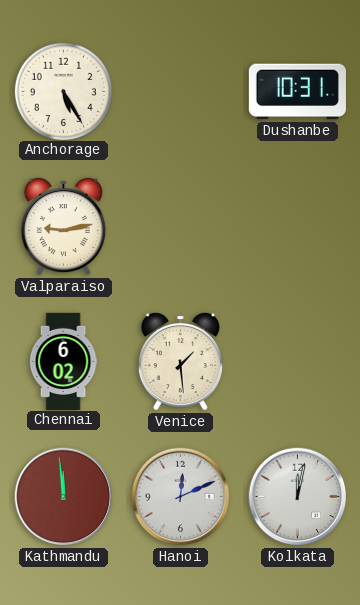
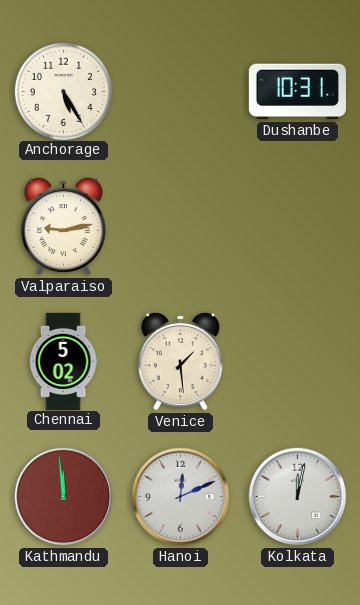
Chennai: 6:02 -> 5:02
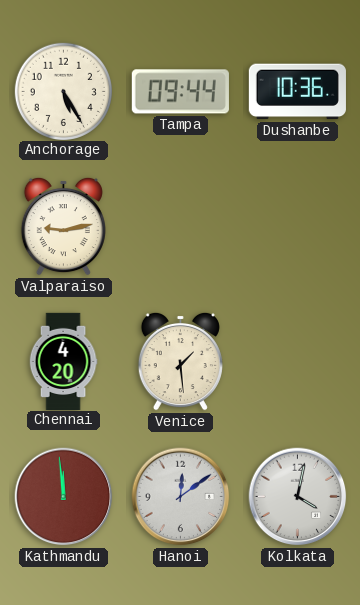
Tampa: none -> 09:44
Dushanbe: 10:31 -> 10:36
Chennai: 5:02 -> 4:20
Hanoi: 12:11 -> 12:09
Kolkata: 12:02 -> 4:02
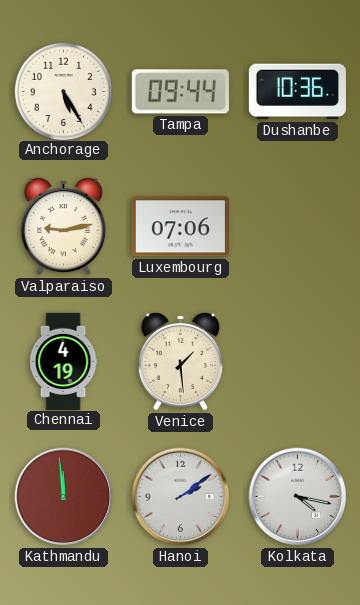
Luxembourg: none -> 07:06
Chennai: 4:20 -> 4:19
Hanoi: 12:09 -> 2:09
Kolkata: 4:02 -> 4:17
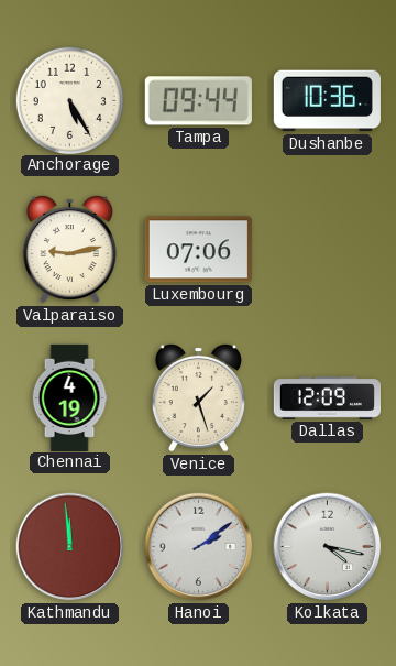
Venice: 1:29 -> 1:27
Dallas: none -> 12:09
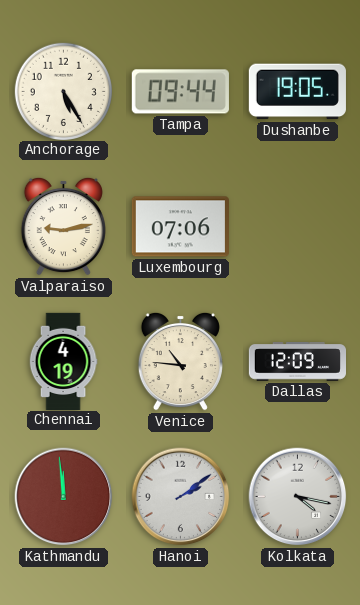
Dushanbe: 10:36 -> 19:05
Venice: 1:27 -> 10:46
